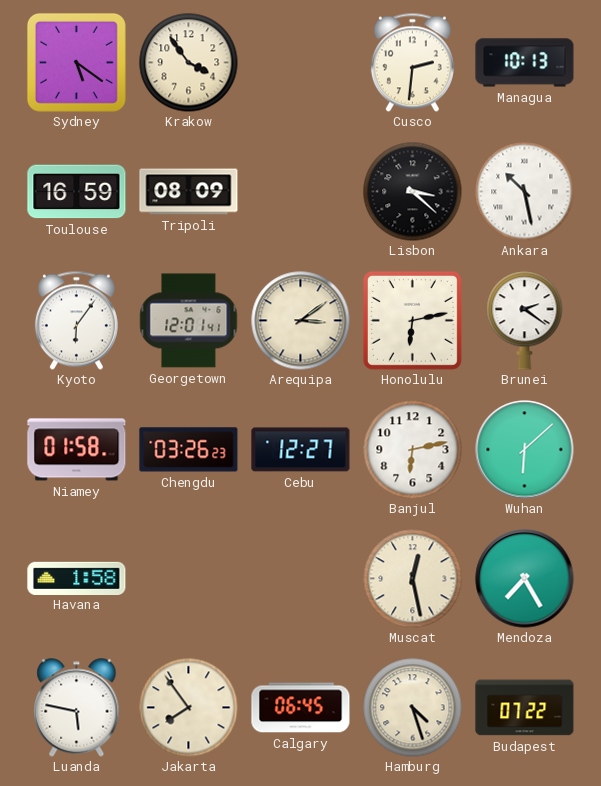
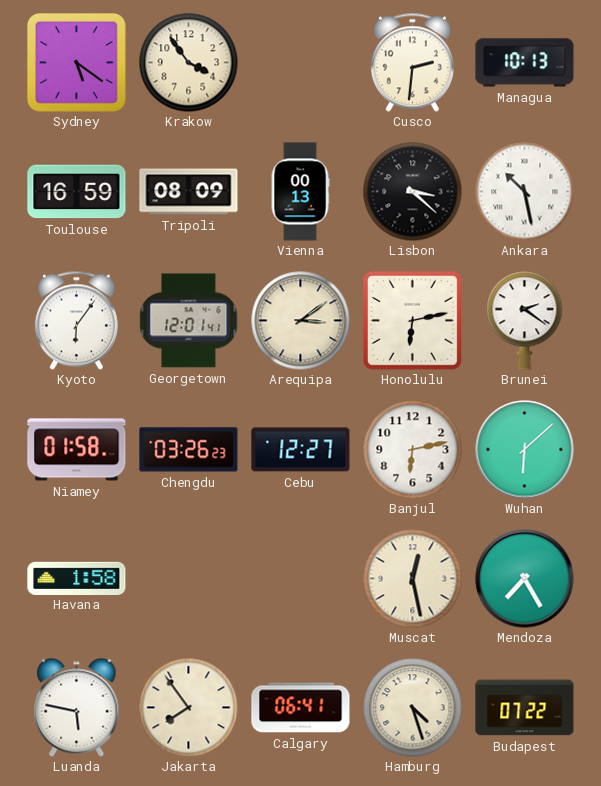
Vienna: none -> 00:13
Calgary: 06:45 -> 06:41
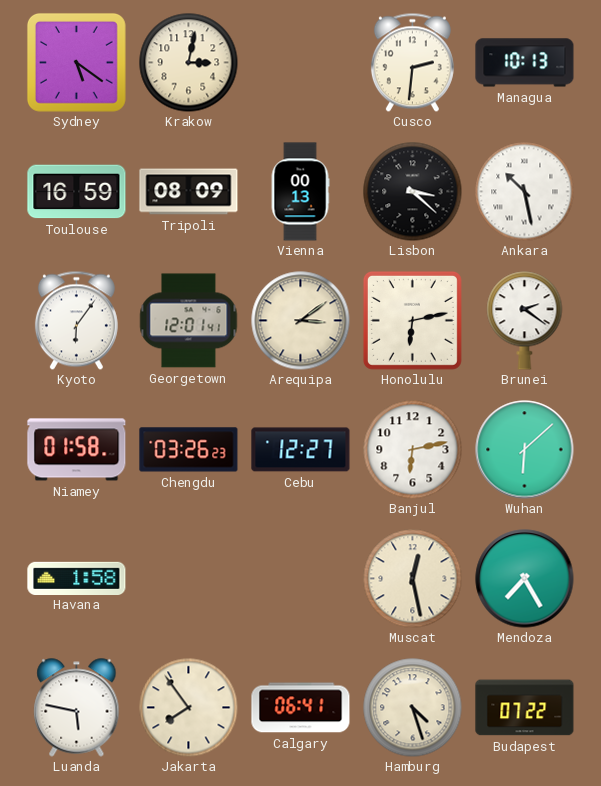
Krakow: 3:54 -> 3:02
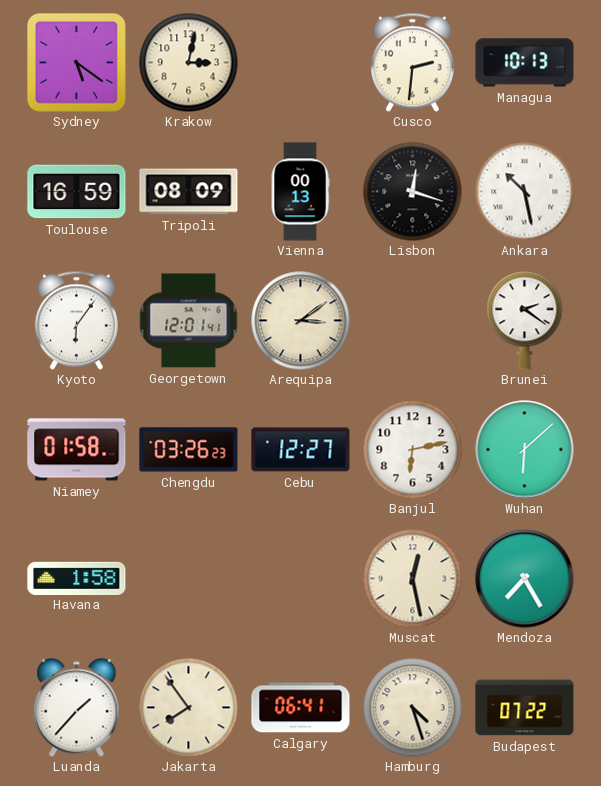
Lisbon: 3:22 -> 12:18
Honolulu: 6:13 -> none
Luanda: 5:47 -> 1:37
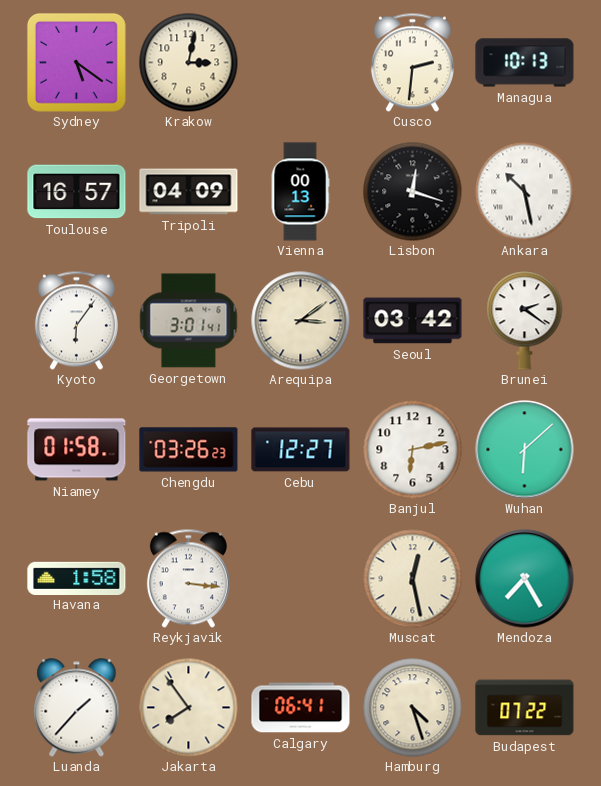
Toulouse: 16:59 -> 16:57
Tripoli: 08:09 -> 04:09
Georgetown: 12:01 -> 3:01
Seoul: none -> 03:42
Reykjavik: none -> 3:16
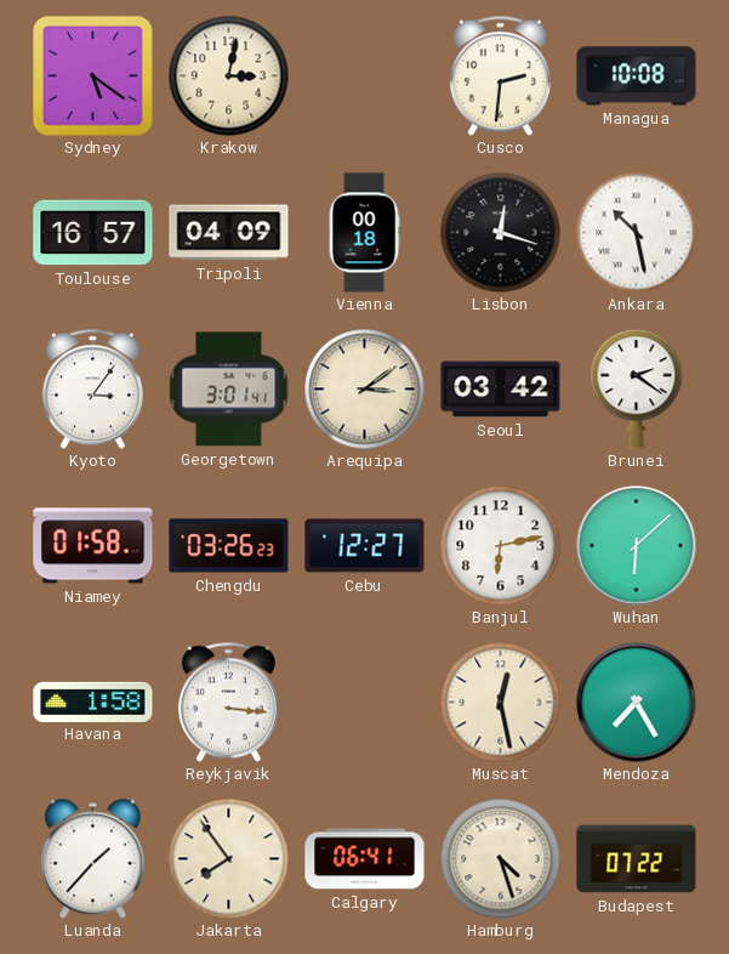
Managua: 10:13 -> 10:08
Vienna: 00:13 -> 00:18
Kyoto: 6:06 -> 3:06
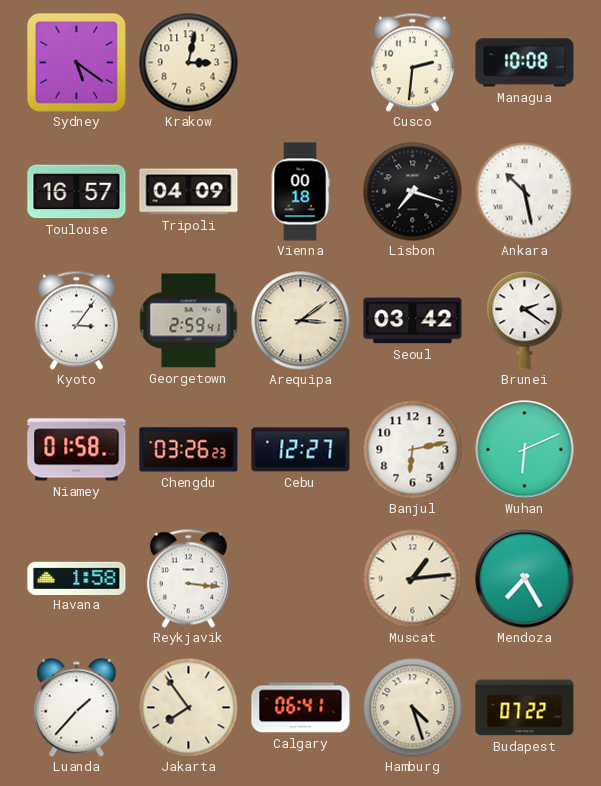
Lisbon: 12:18 -> 7:18
Georgetown: 3:01 -> 2:59
Wuhan: 6:08 -> 6:11
Muscat: 12:28 -> 1:14
